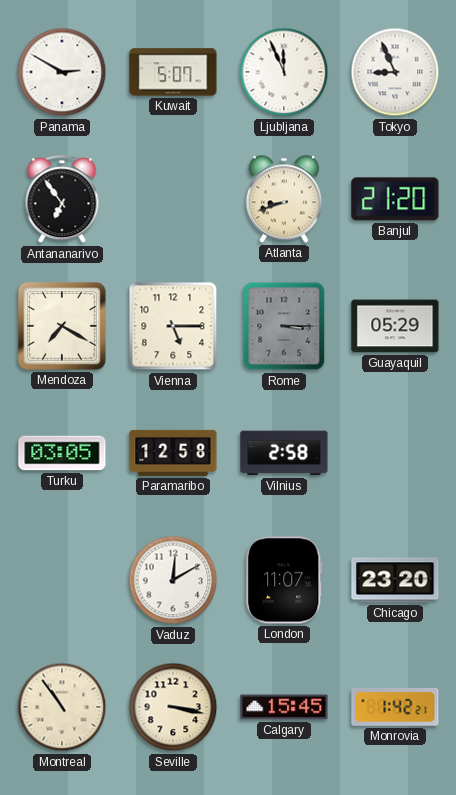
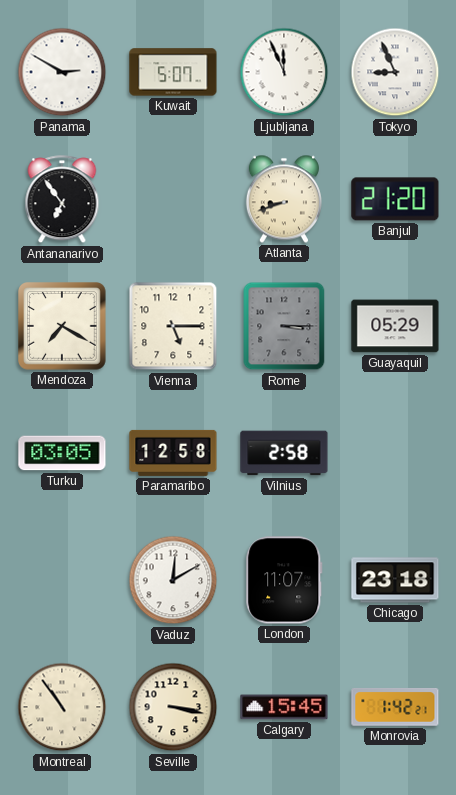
Chicago: 23:20 -> 23:18
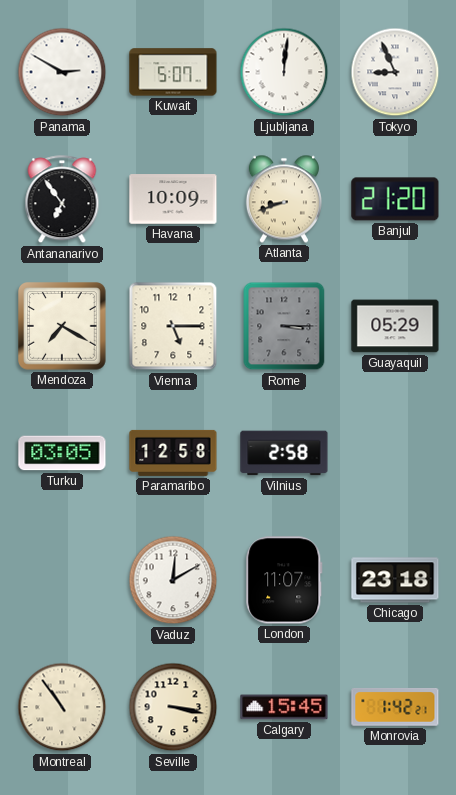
Ljubljana: 11:56 -> 12:01
Havana: none -> 10:09
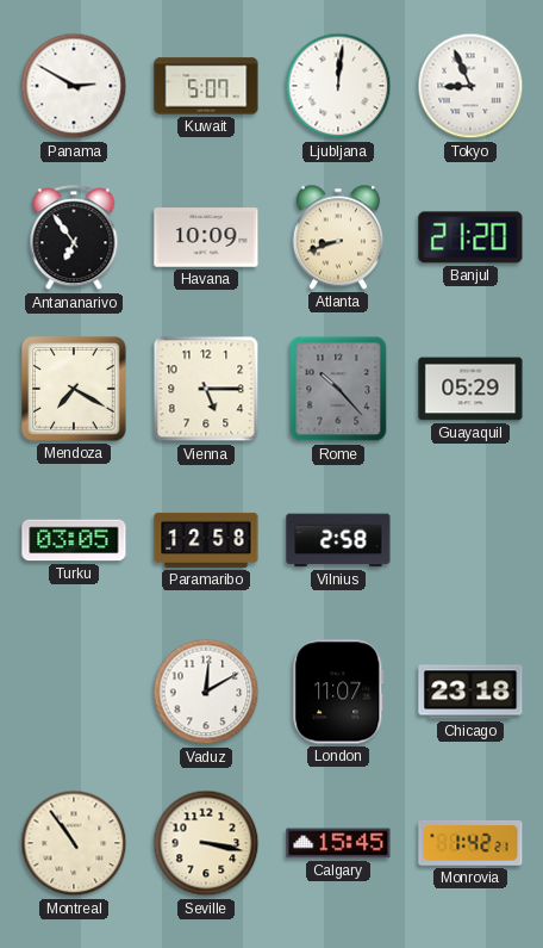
Rome: 3:15 -> 10:23
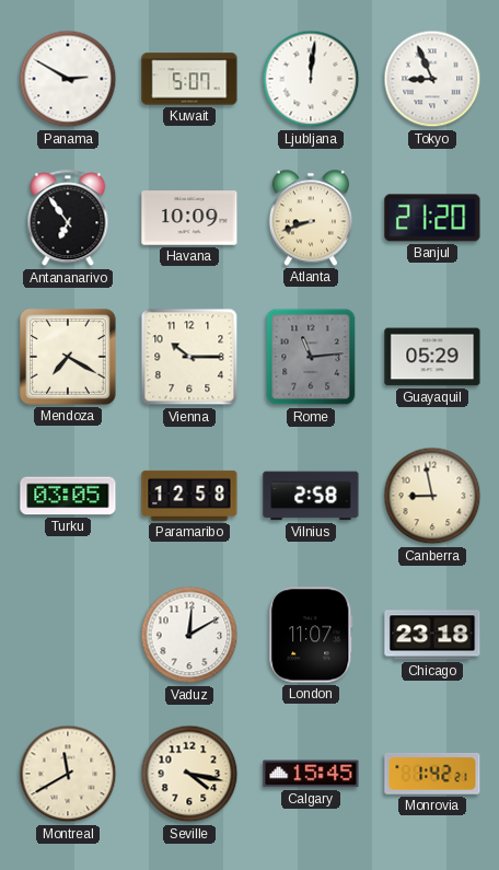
Vienna: 5:15 -> 10:15
Rome: 10:23 -> 11:14
Canberra: none -> 8:58
Montreal: 10:54 -> 11:40
Seville: 3:17 -> 4:17
